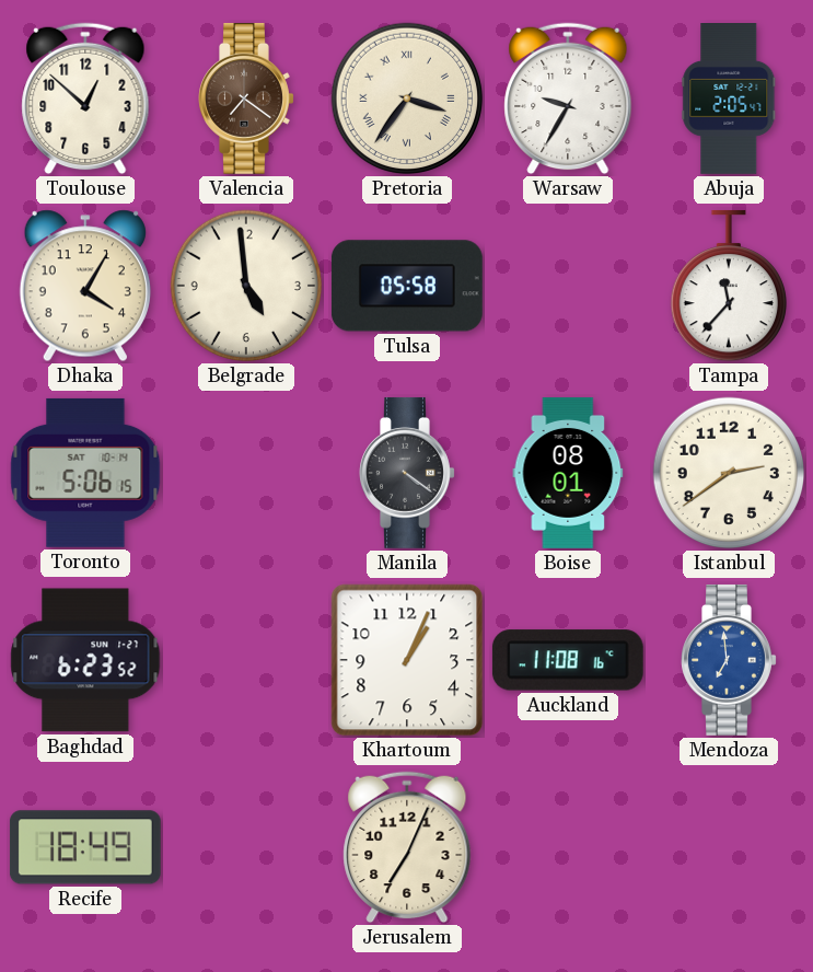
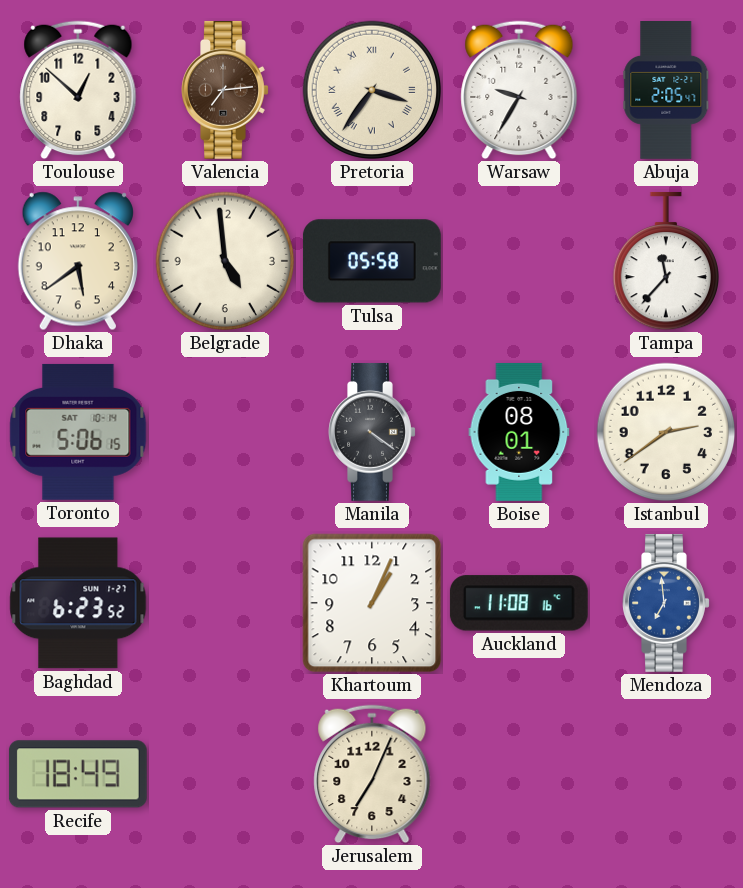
Valencia: 7:21 -> 7:14
Dhaka: 4:05 -> 5:39
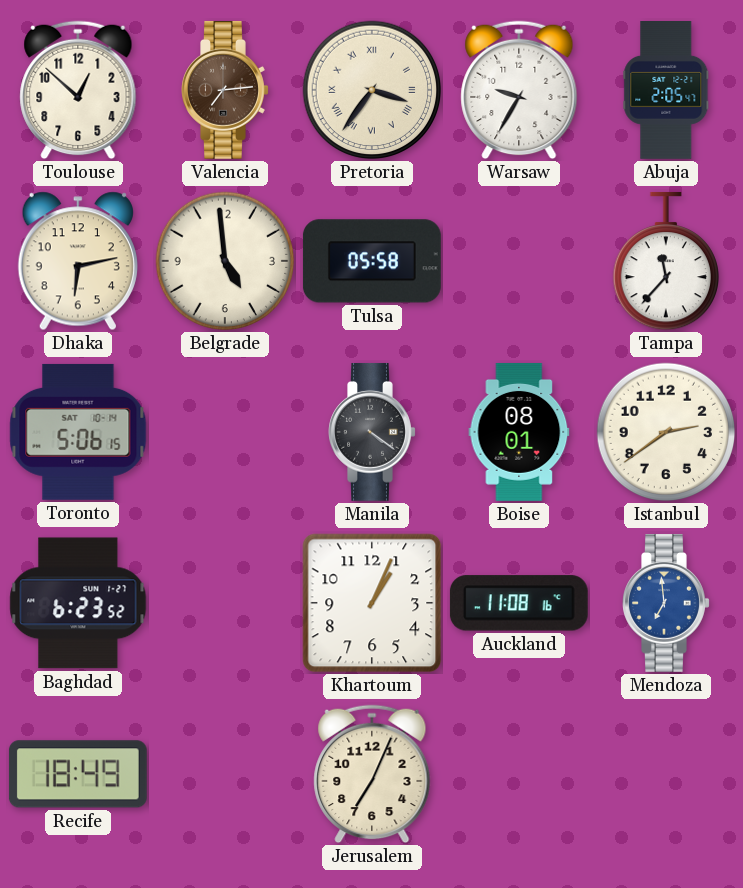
Dhaka: 5:39 -> 6:13
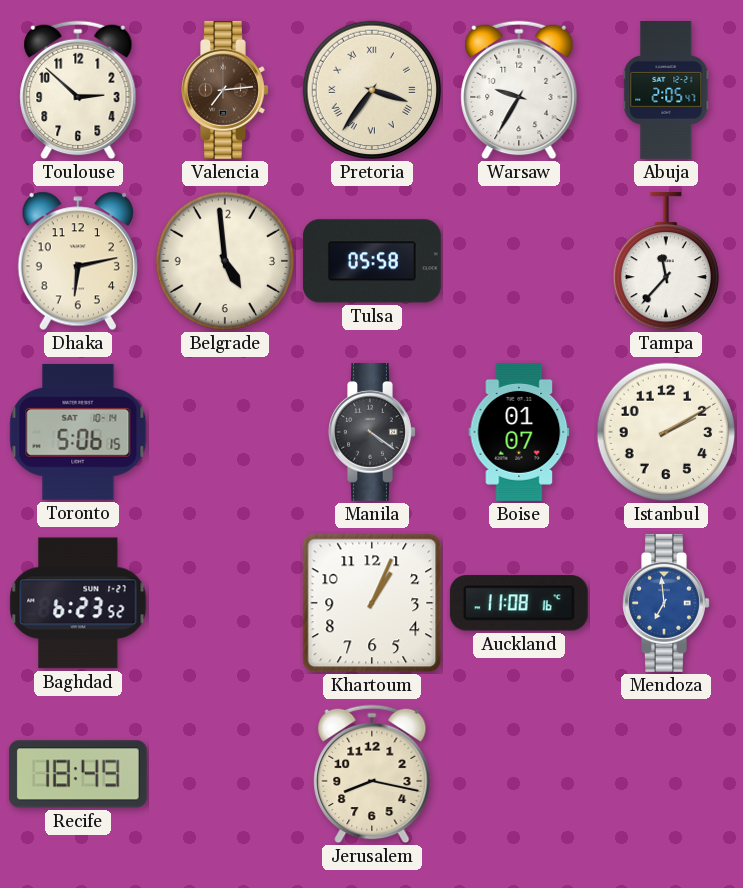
Toulouse: 12:52 -> 2:52
Boise: 08:01 -> 01:07
Istanbul: 2:39 -> 2:10
Jerusalem: 7:04 -> 8:17
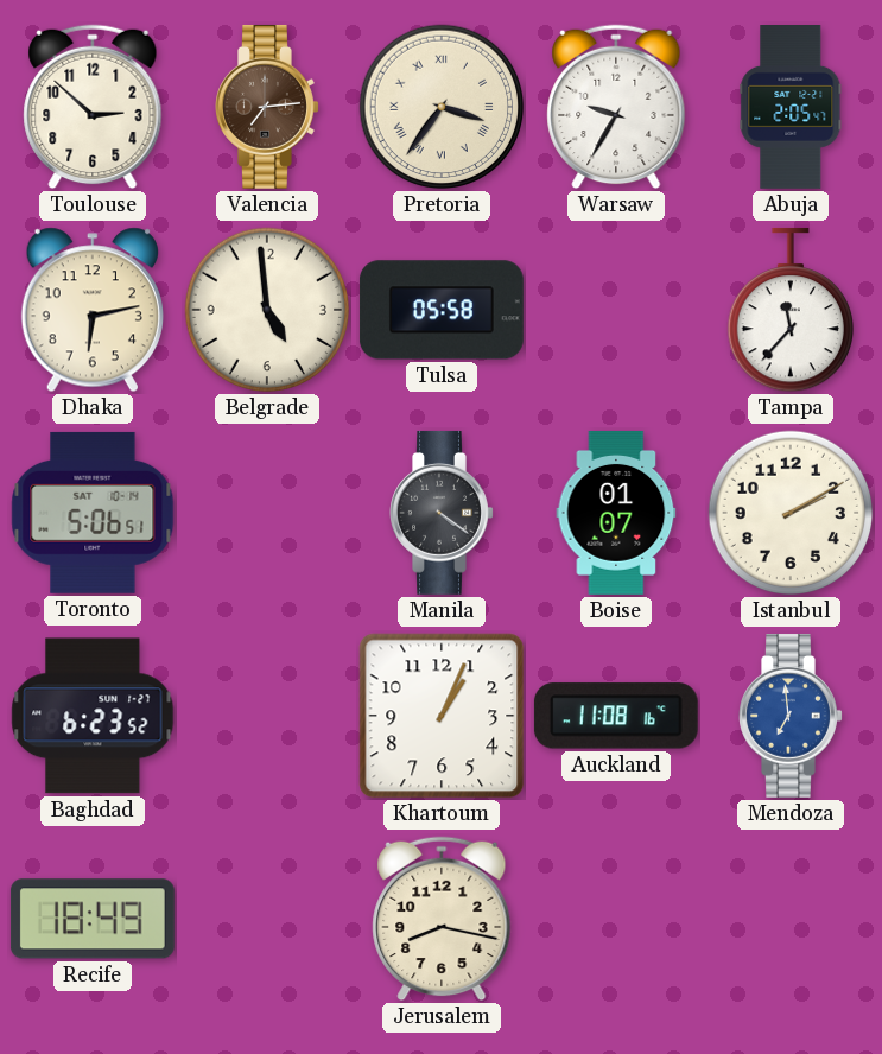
Toronto: 5:06:15 -> 5:06:51
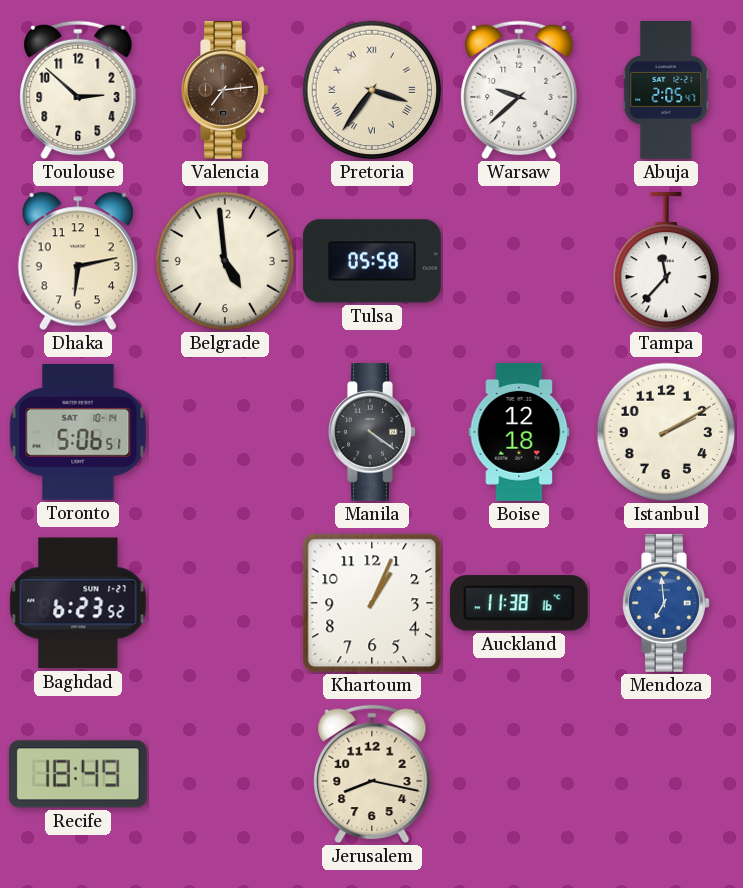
Warsaw: 9:35 -> 9:38
Boise: 01:07 -> 12:18
Auckland: 11:08 -> 11:38
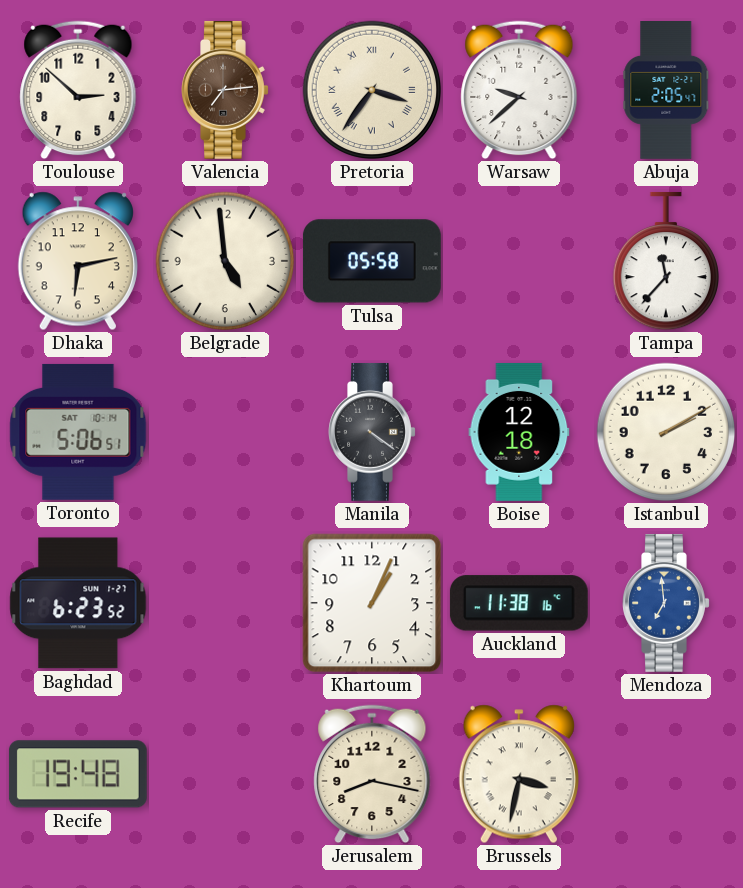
Recife: 18:49 -> 19:48
Brussels: none -> 3:32
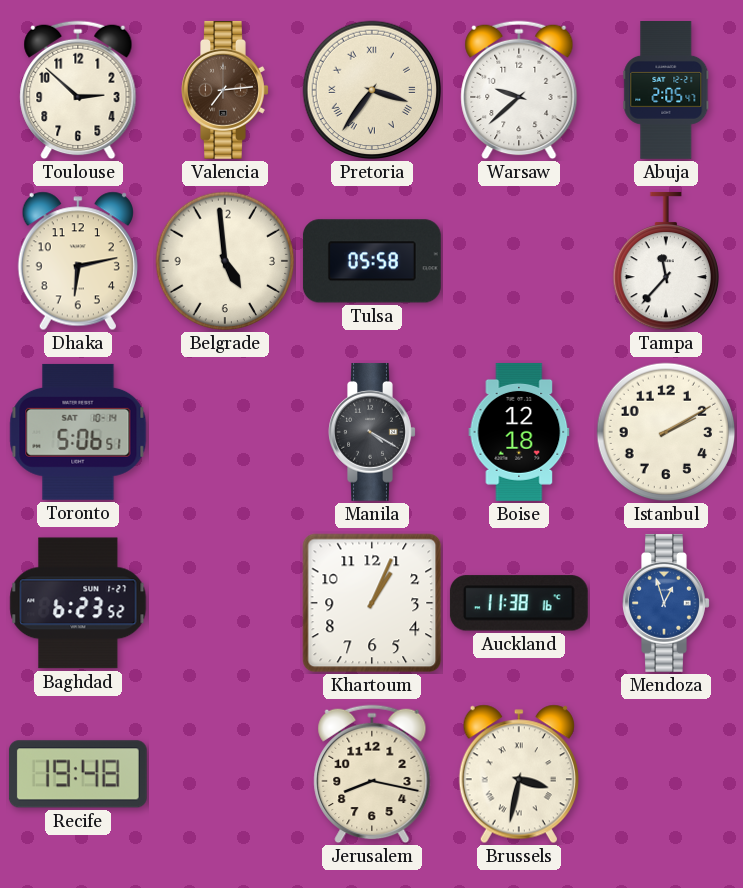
Manila: 4:21 -> 4:20
Mendoza: 6:59 -> 12:57
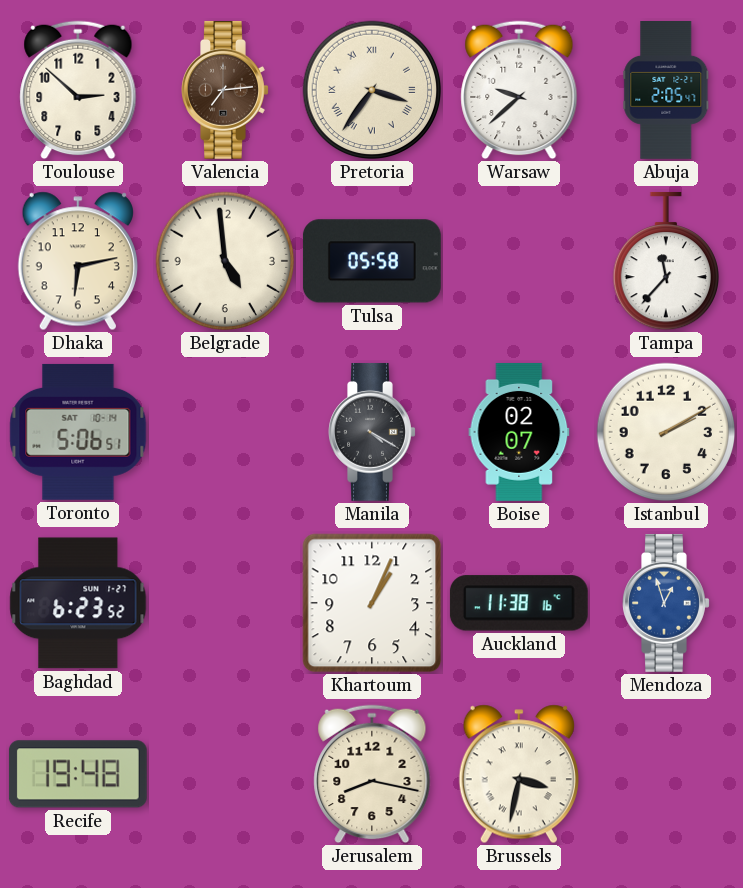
Boise: 12:18 -> 02:07
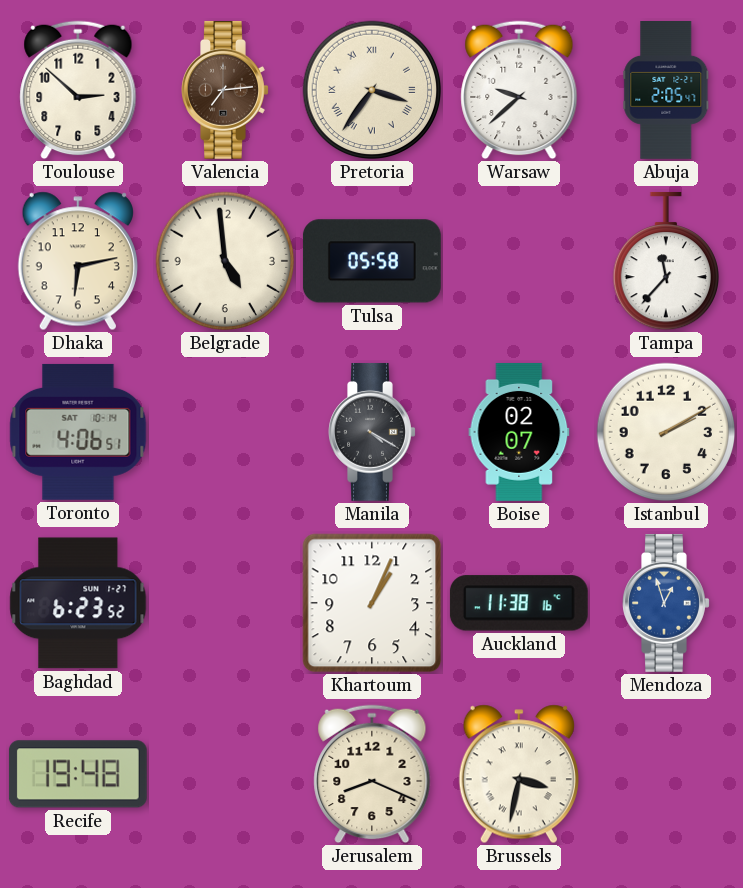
Toronto: 5:06 -> 4:06
Jerusalem: 8:17 -> 8:19
